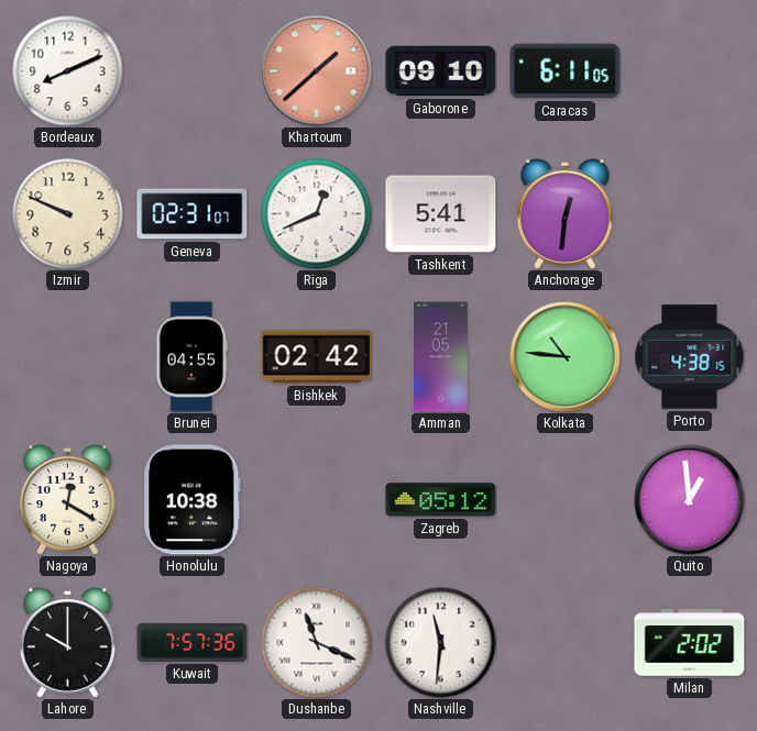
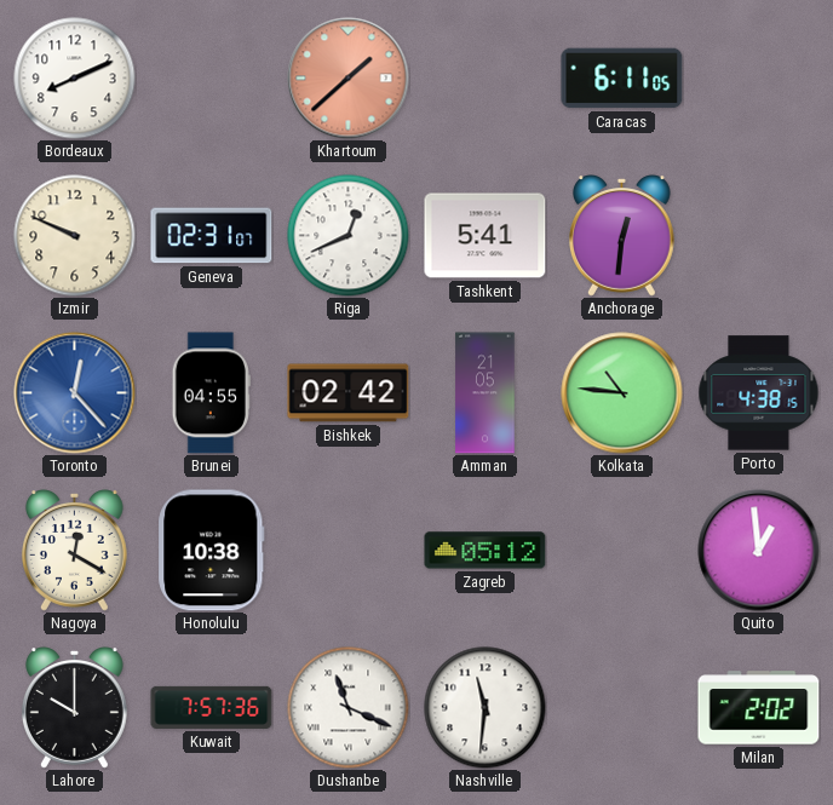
Gaborone: 09:10 -> none
Toronto: none -> 12:23
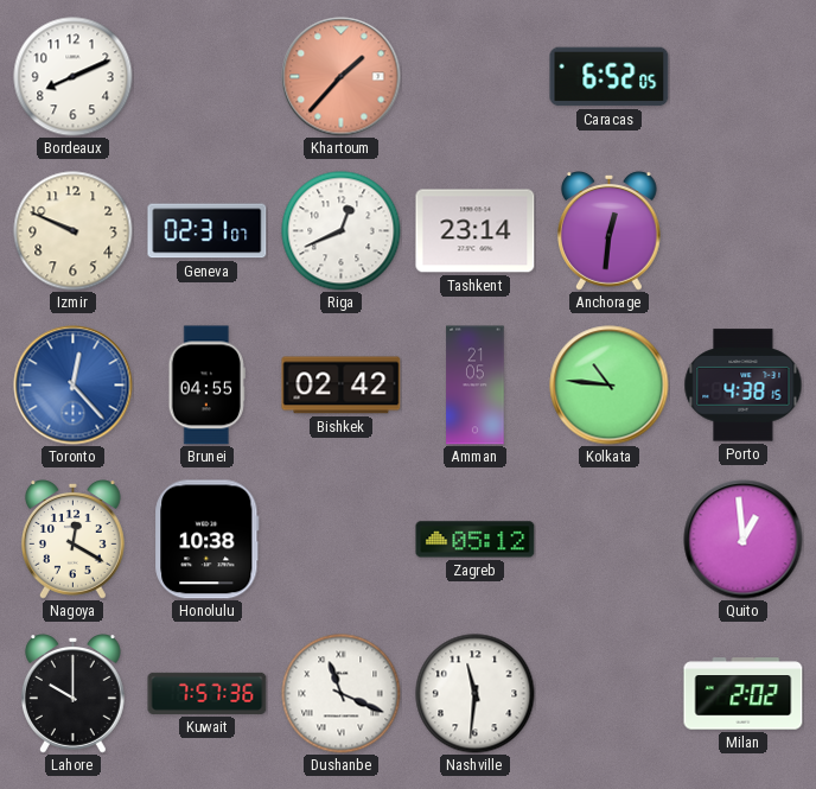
Khartoum: 1:38 -> 1:37
Caracas: 6:11 -> 6:52
Tashkent: 5:41 -> 23:14
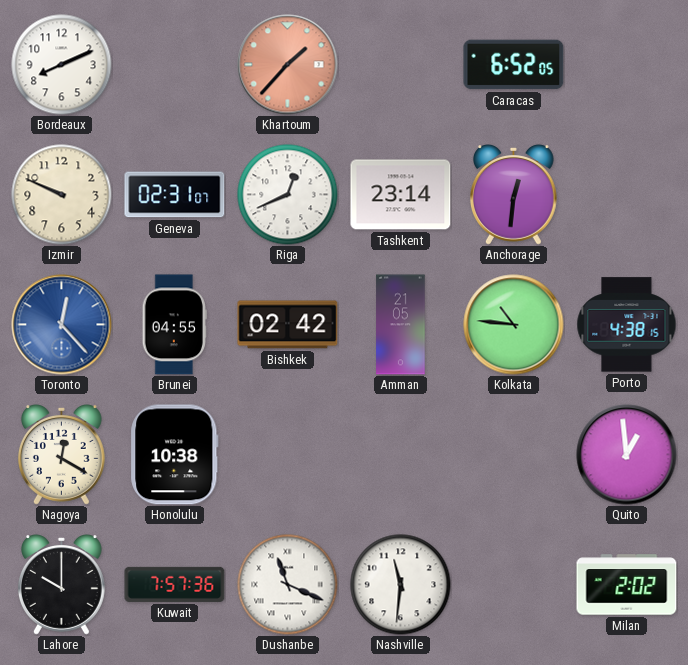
Zagreb: 05:12 -> none
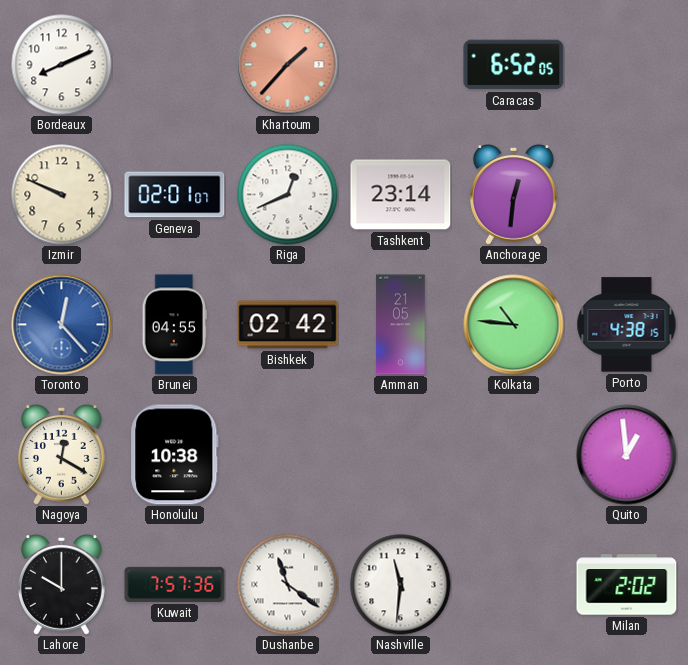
Geneva: 02:31 -> 02:01
Dushanbe: 11:19 -> 11:21
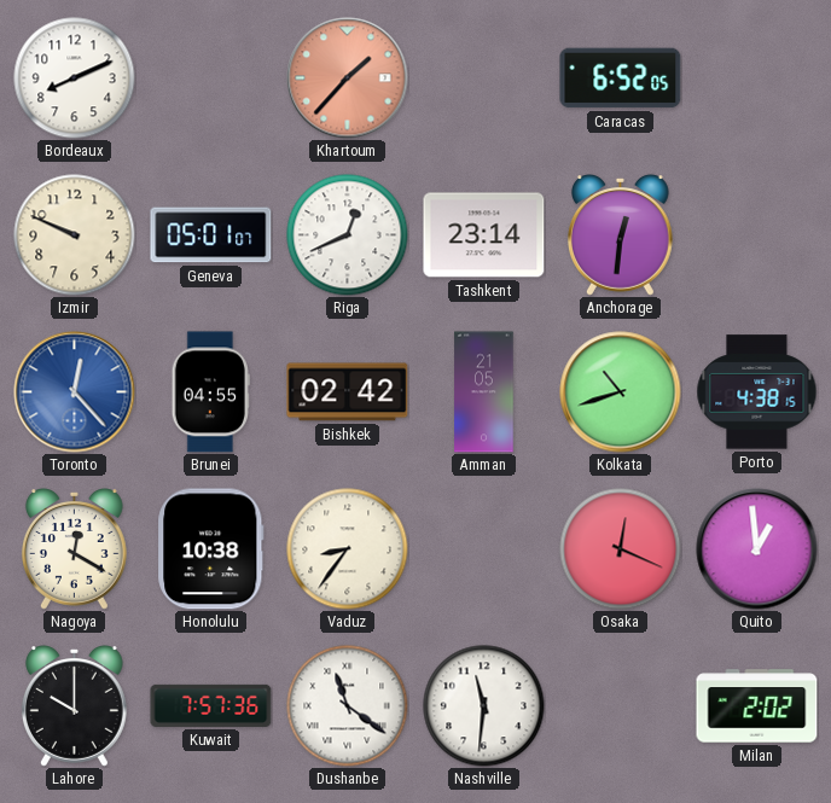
Geneva: 02:01 -> 05:01
Kolkata: 10:46 -> 10:42
Vaduz: none -> 8:36
Osaka: none -> 12:19
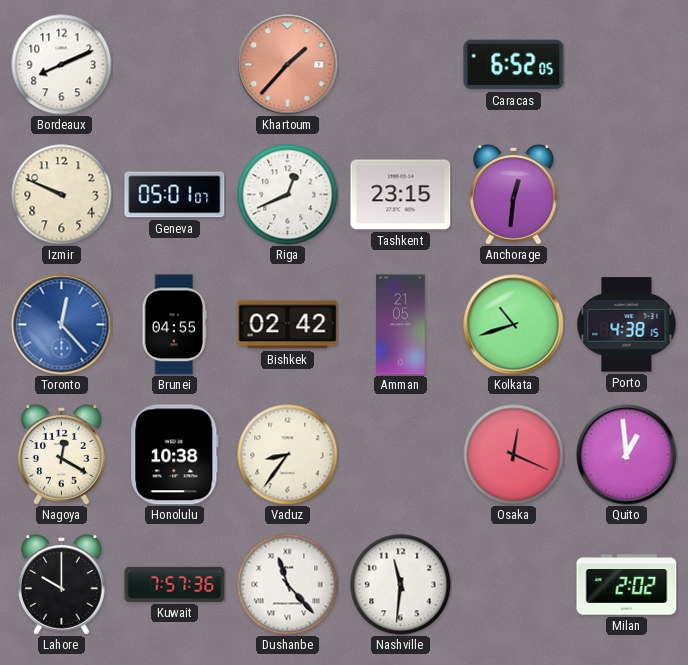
Tashkent: 23:14 -> 23:15
Dushanbe: 11:21 -> 11:23
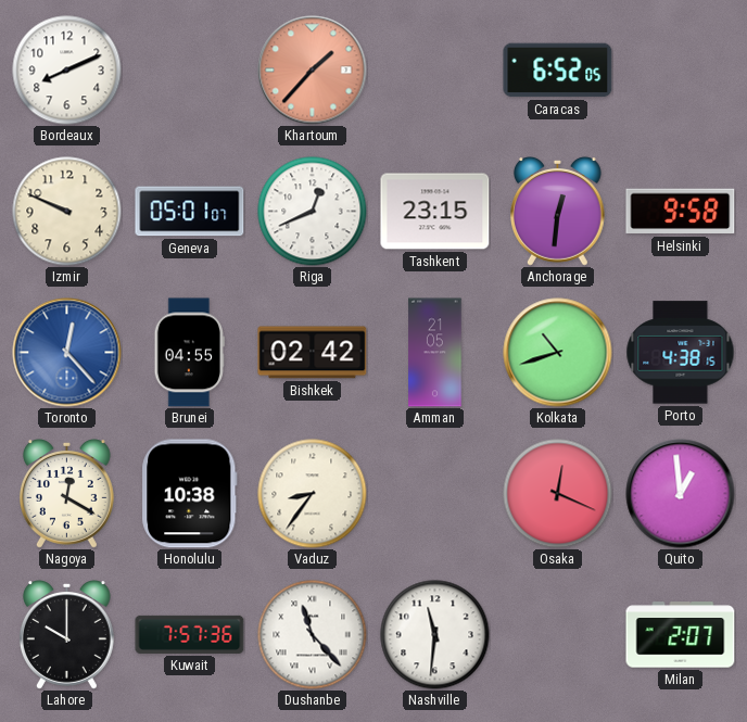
Helsinki: none -> 9:58
Milan: 2:02 -> 2:07
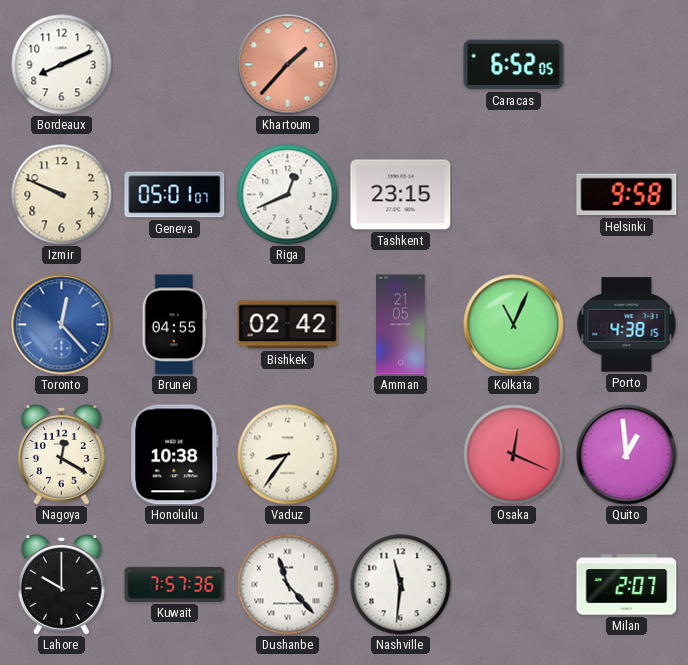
Anchorage: 12:31 -> none
Kolkata: 10:42 -> 11:04
